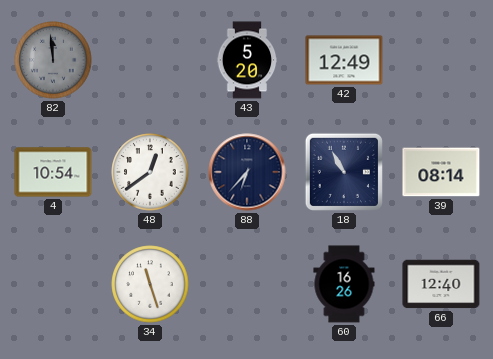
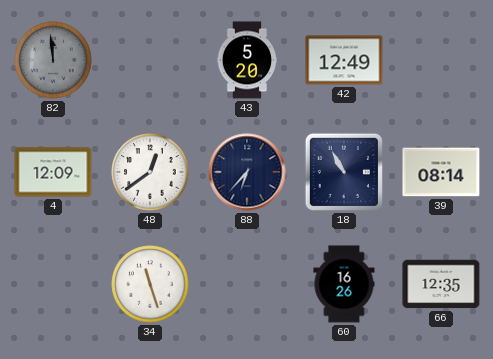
4: 10:54 -> 12:09
66: 12:40 -> 12:35
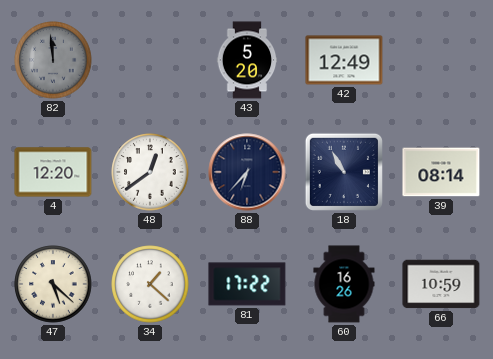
4: 12:09 -> 12:20
47: none -> 5:22
34: 11:27 -> 1:22
81: none -> 17:22
66: 12:35 -> 10:59
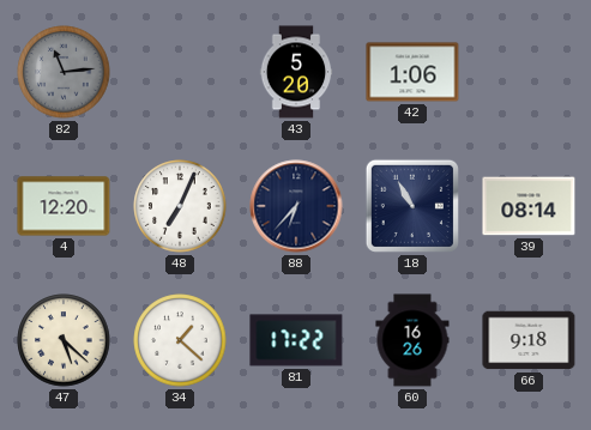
82: 11:59 -> 11:14
42: 12:49 -> 1:06
48: 12:39 -> 7:04
66: 10:59 -> 9:18
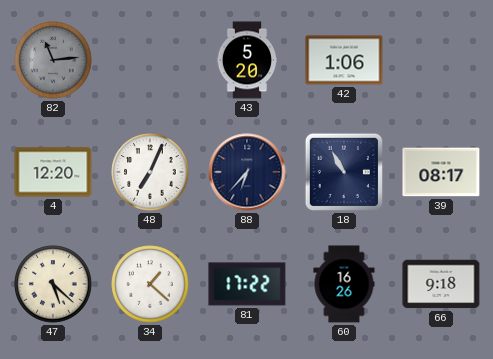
39: 08:14 -> 08:17
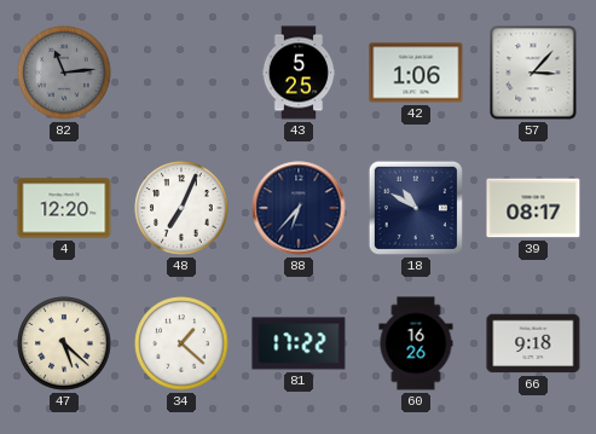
43: 5:20 -> 5:25
57: none -> 3:07
18: 10:55 -> 10:50
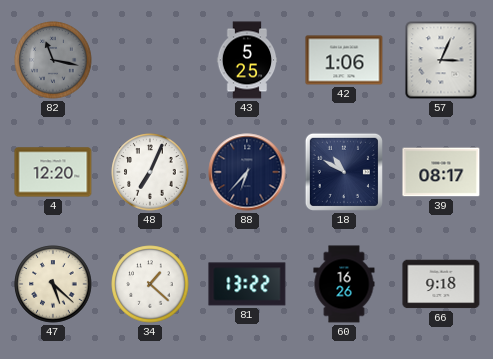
82: 11:14 -> 11:17
57: 3:07 -> 3:04
81: 17:22 -> 13:22
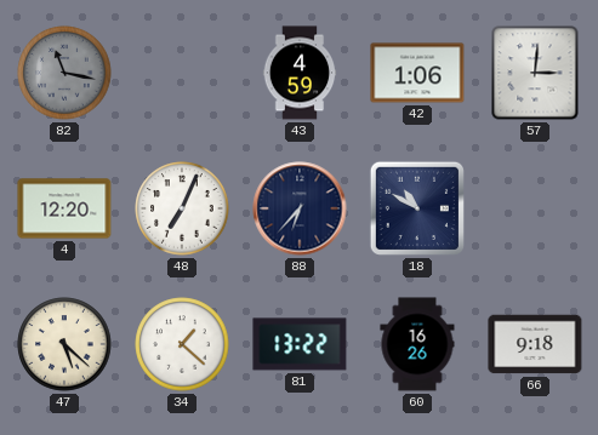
43: 5:25 -> 4:59
57: 3:04 -> 3:01
39: 08:17 -> none
